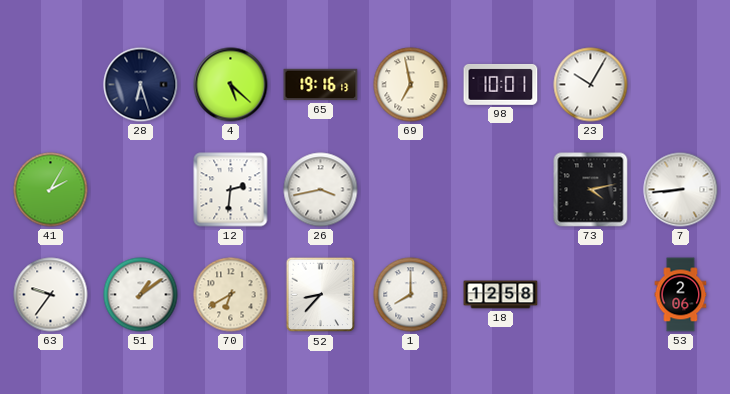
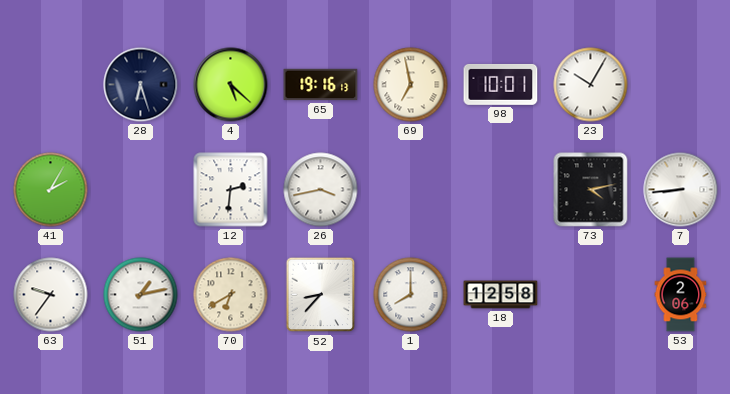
51: 1:09 -> 1:13
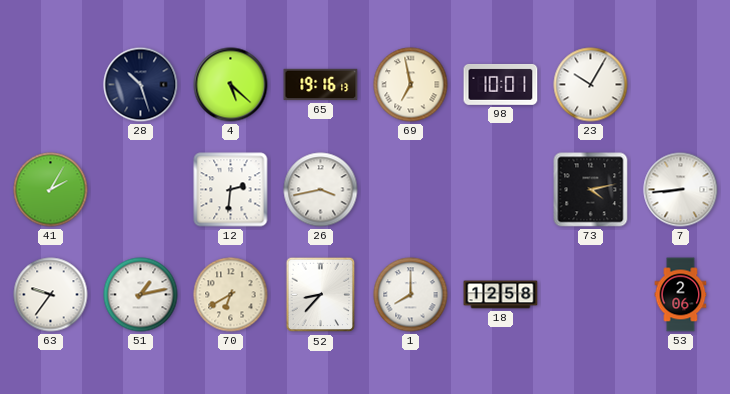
28: 6:27 -> 10:27
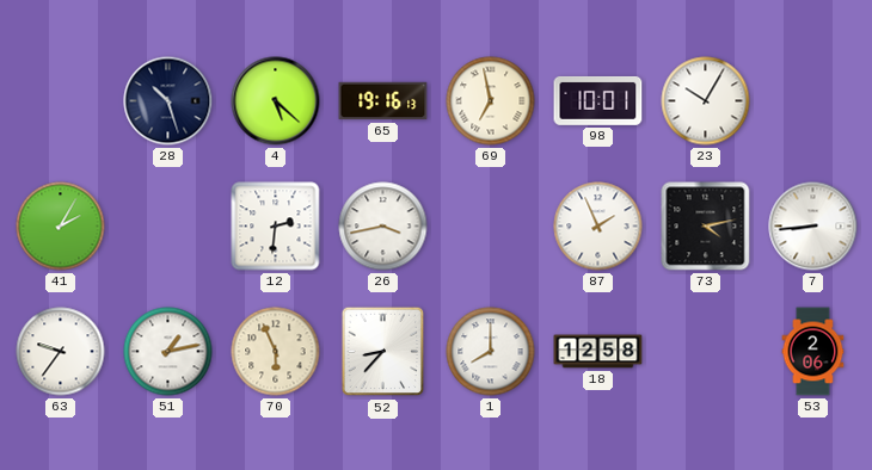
87: none -> 1:56
70: 6:40 -> 5:56
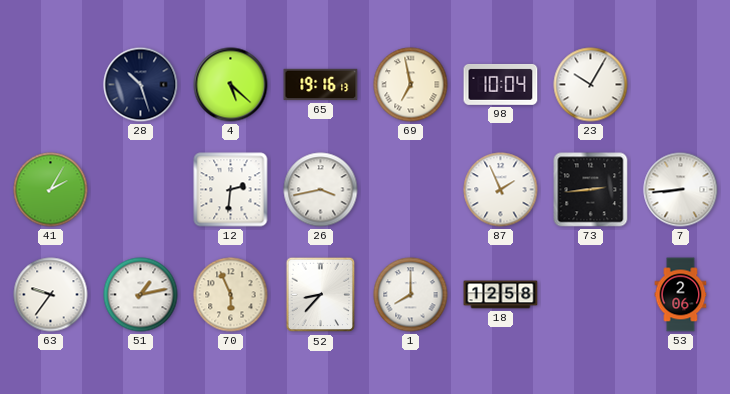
98: 10:01 -> 10:04
73: 4:13 -> 2:44
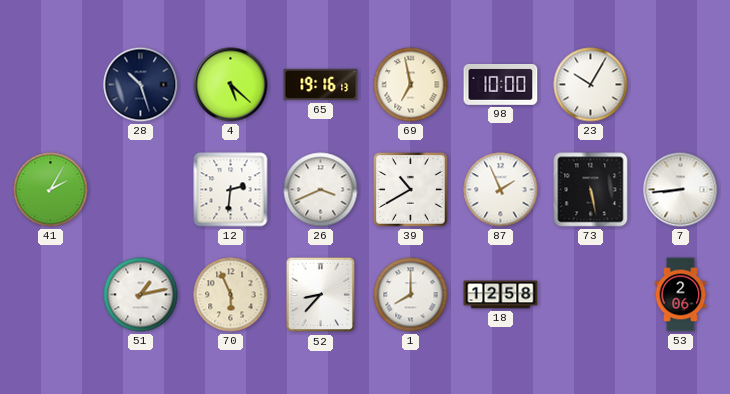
98: 10:04 -> 10:00
26: 3:43 -> 3:41
39: none -> 10:40
73: 2:44 -> 5:28
63: 9:36 -> none
